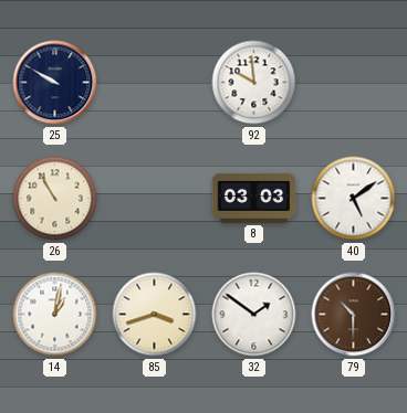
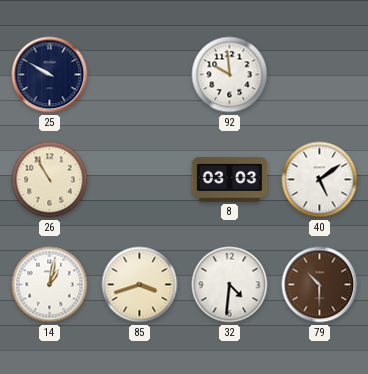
32: 1:51 -> 4:31
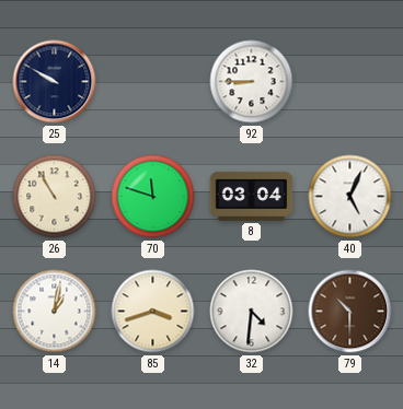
92: 9:59 -> 8:45
70: none -> 11:48
8: 03:03 -> 03:04
40: 5:09 -> 5:04
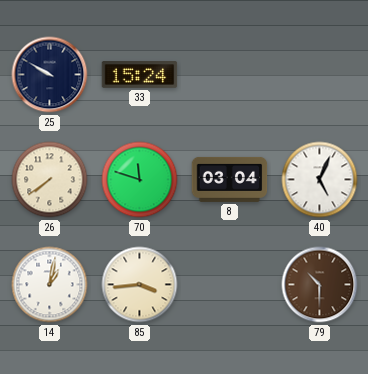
33: none -> 15:24
92: 8:45 -> none
26: 10:55 -> 7:39
85: 3:42 -> 3:44
32: 4:31 -> none
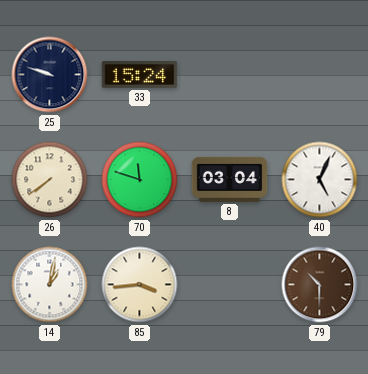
25: 9:50 -> 9:48
